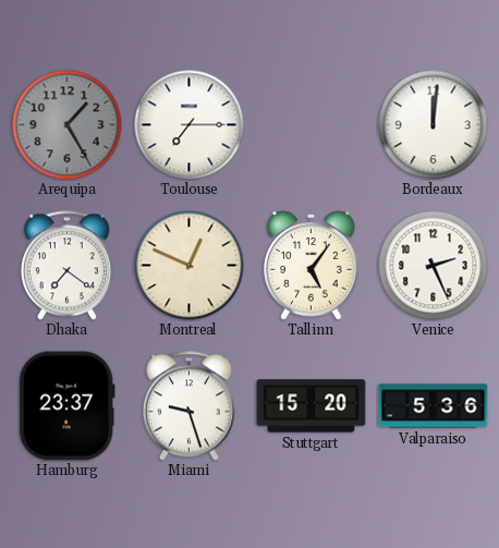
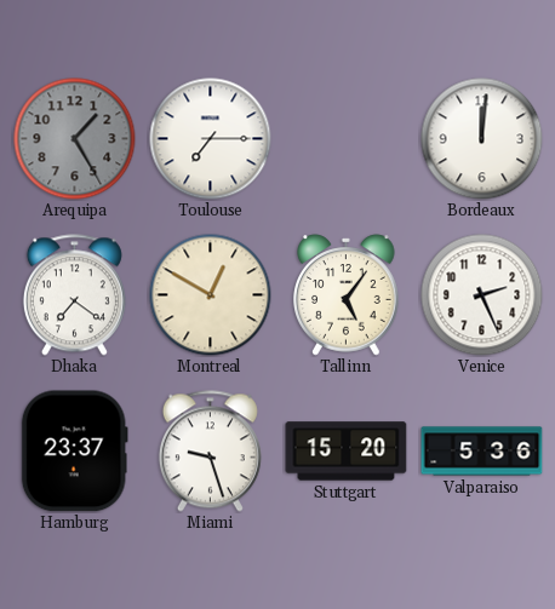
Montreal: 12:49 -> 12:50
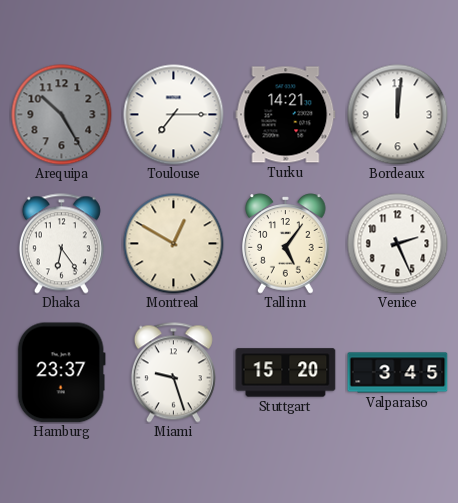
Arequipa: 1:25 -> 10:25
Turku: none -> 14:21
Dhaka: 7:21 -> 6:24
Valparaiso: 5:36 -> 3:45
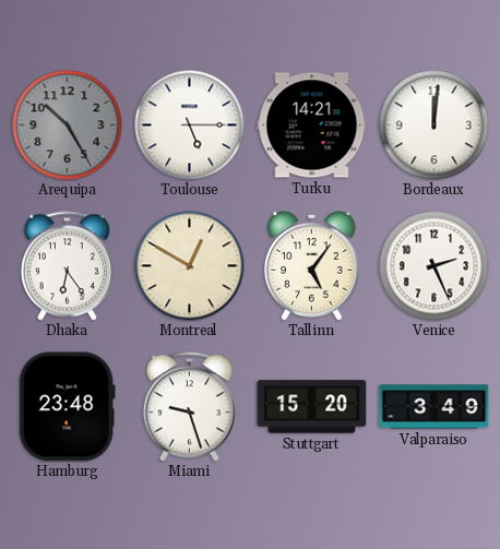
Toulouse: 7:15 -> 5:15
Hamburg: 23:37 -> 23:48
Valparaiso: 3:45 -> 3:49
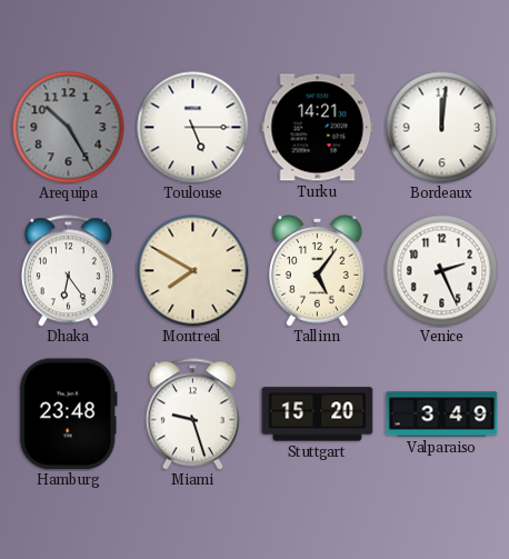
Montreal: 12:50 -> 7:50
